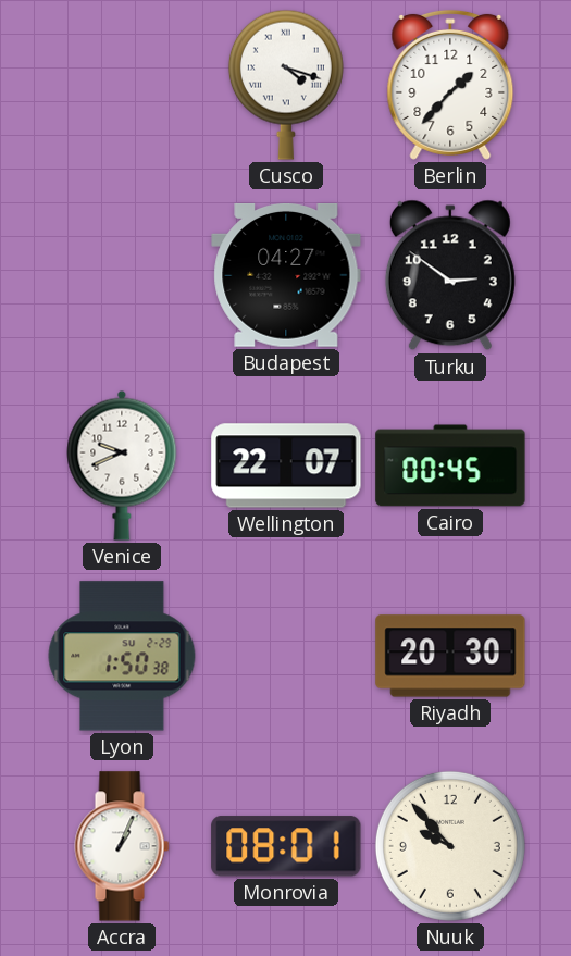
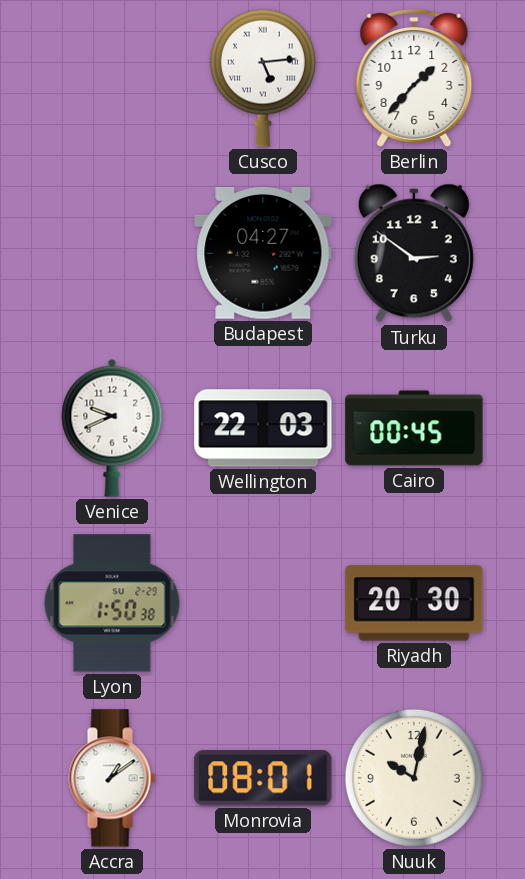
Cusco: 4:18 -> 5:14
Wellington: 22:07 -> 22:03
Accra: 1:04 -> 1:09
Nuuk: 9:53 -> 10:02
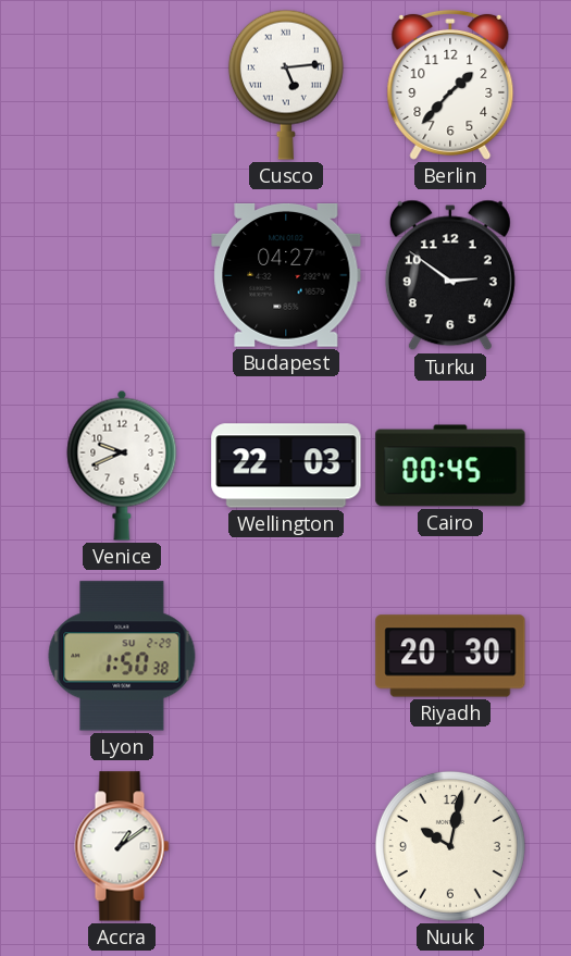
Monrovia: 08:01 -> none
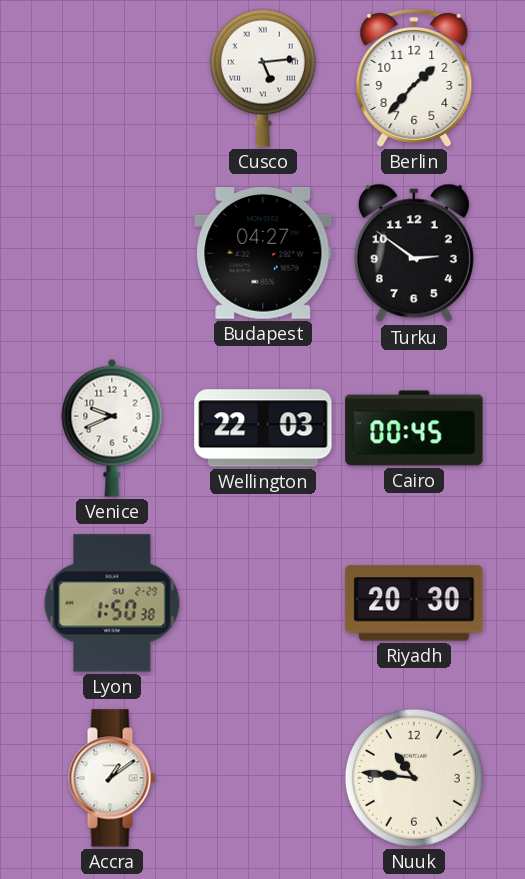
Nuuk: 10:02 -> 10:46
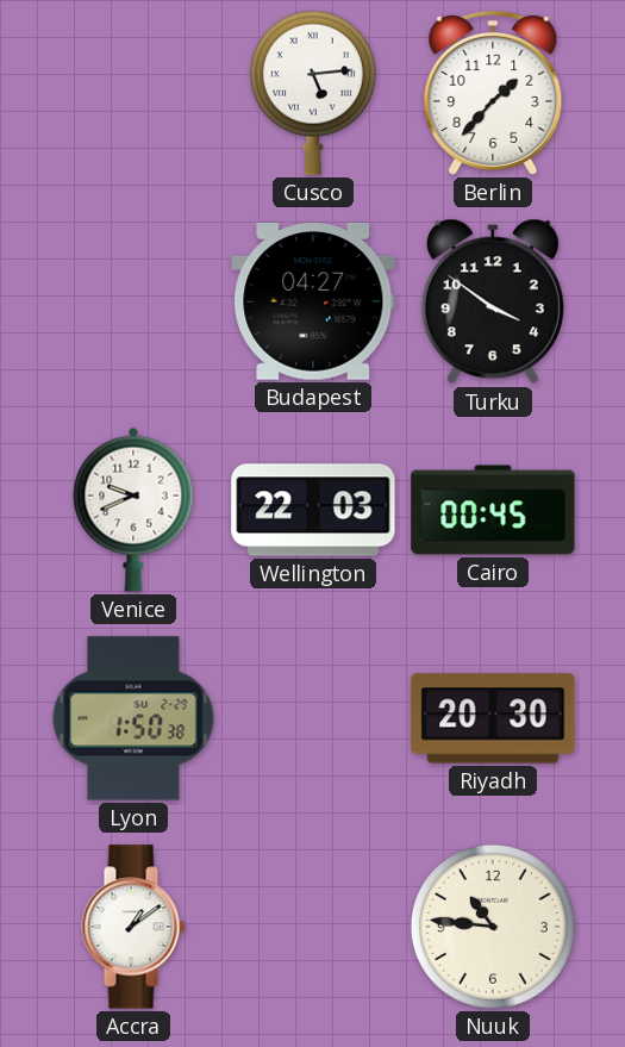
Turku: 2:51 -> 3:51
